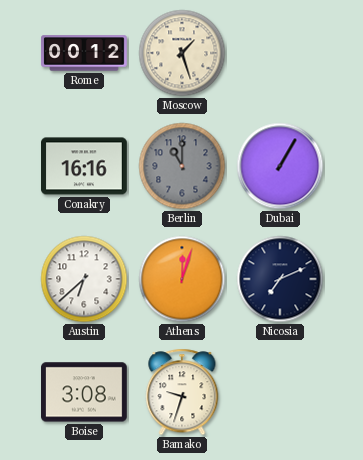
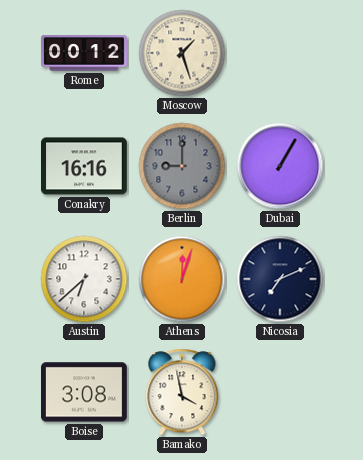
Berlin: 11:00 -> 9:00
Bamako: 9:33 -> 3:58
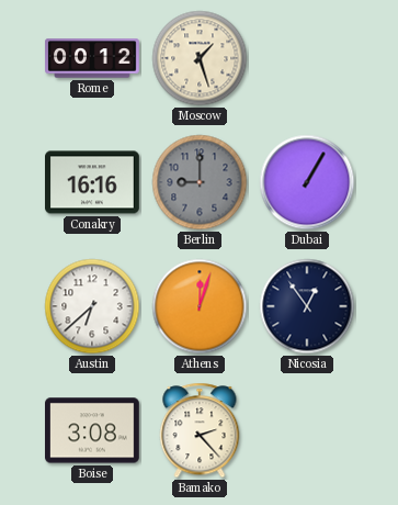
Nicosia: 7:11 -> 12:54
Bamako: 3:58 -> 2:23
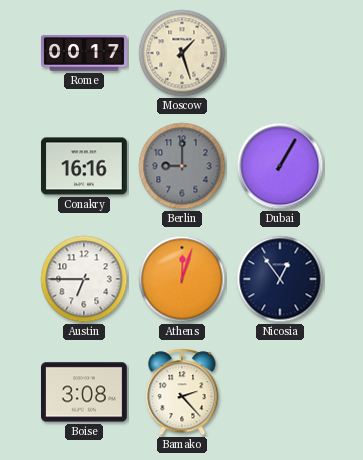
Rome: 00:12 -> 00:17
Austin: 6:38 -> 6:45
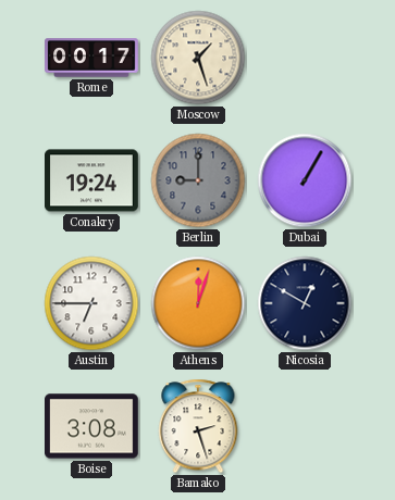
Conakry: 16:16 -> 19:24
Nicosia: 12:54 -> 12:50
Bamako: 2:23 -> 2:27
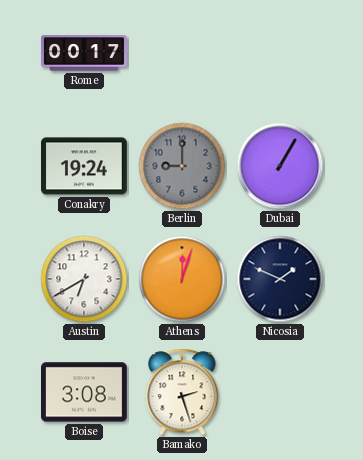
Moscow: 1:27 -> none
Austin: 6:45 -> 6:40
Nicosia: 12:50 -> 1:49
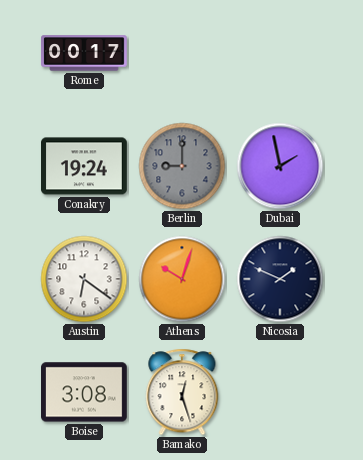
Dubai: 1:05 -> 1:58
Austin: 6:40 -> 6:21
Athens: 12:03 -> 10:03
Bamako: 2:27 -> 12:27
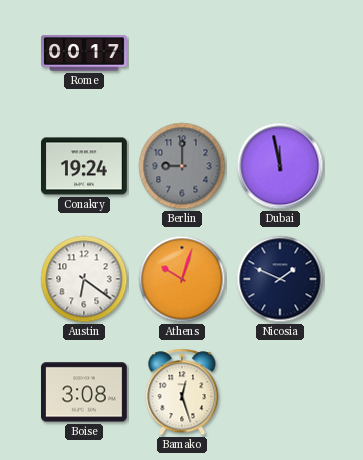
Dubai: 1:58 -> 11:58
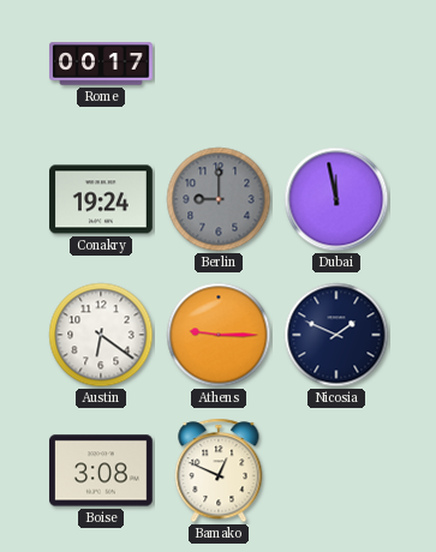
Athens: 10:03 -> 9:15
Bamako: 12:27 -> 12:49
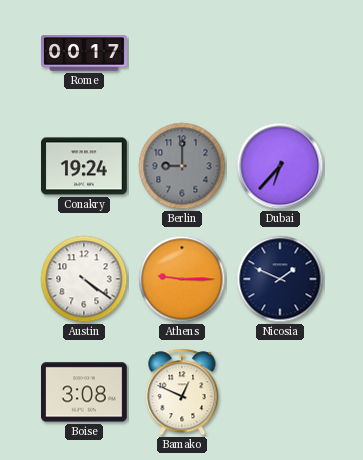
Dubai: 11:58 -> 6:37
Austin: 6:21 -> 4:21
